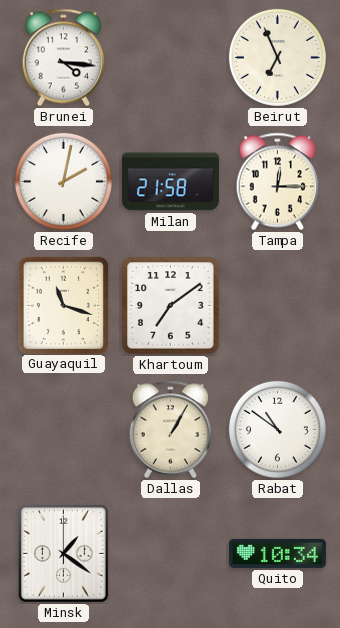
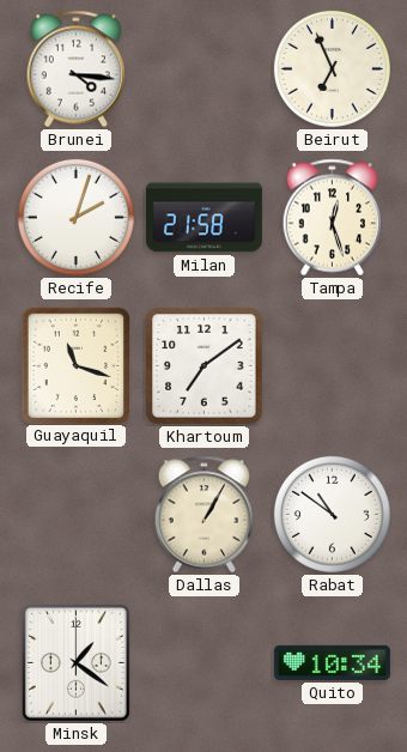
Recife: 2:02 -> 2:03
Tampa: 12:15 -> 12:27
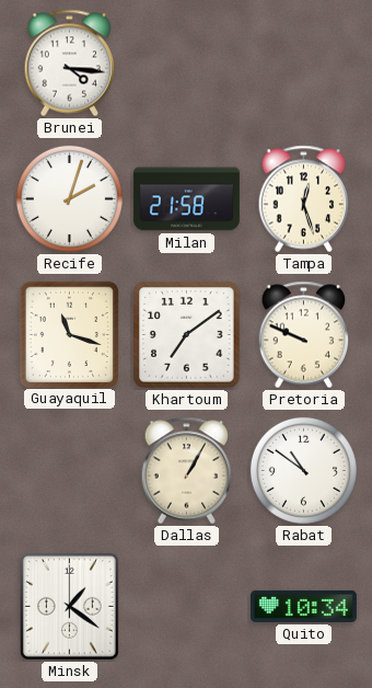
Beirut: 6:56 -> none
Pretoria: none -> 9:49
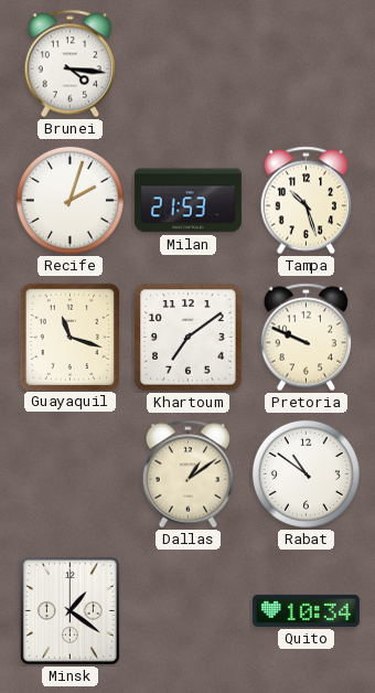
Milan: 21:58 -> 21:53
Tampa: 12:27 -> 10:27
Dallas: 1:05 -> 1:09
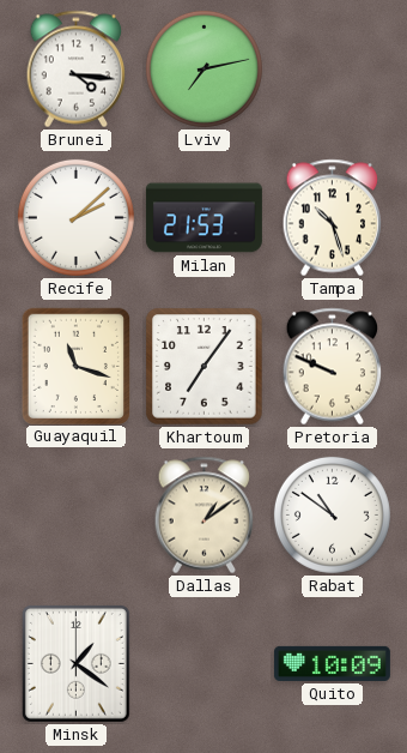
Lviv: none -> 7:13
Recife: 2:03 -> 2:08
Khartoum: 7:09 -> 7:06
Quito: 10:34 -> 10:09
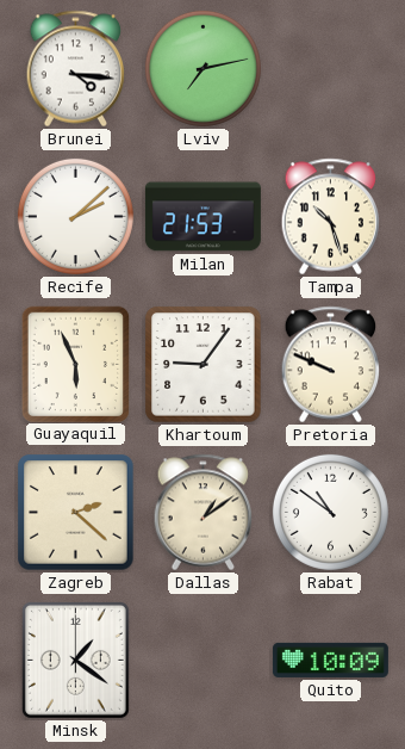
Guayaquil: 11:18 -> 5:56
Khartoum: 7:06 -> 9:06
Zagreb: none -> 2:22
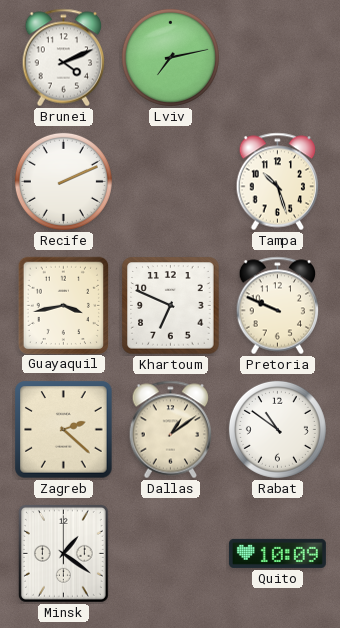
Brunei: 4:16 -> 4:11
Recife: 2:08 -> 2:11
Milan: 21:53 -> none
Guayaquil: 5:56 -> 3:43
Khartoum: 9:06 -> 6:49
